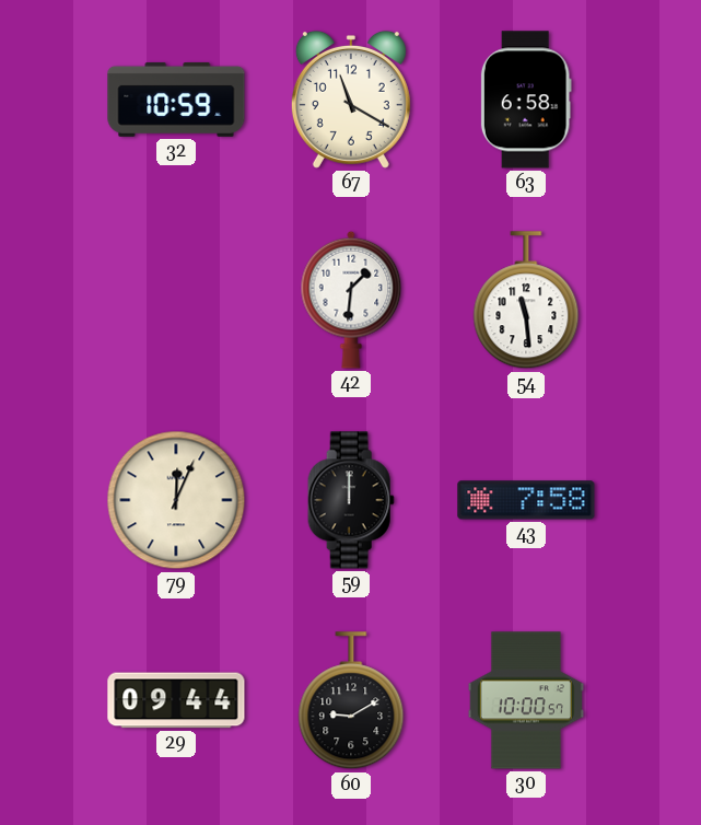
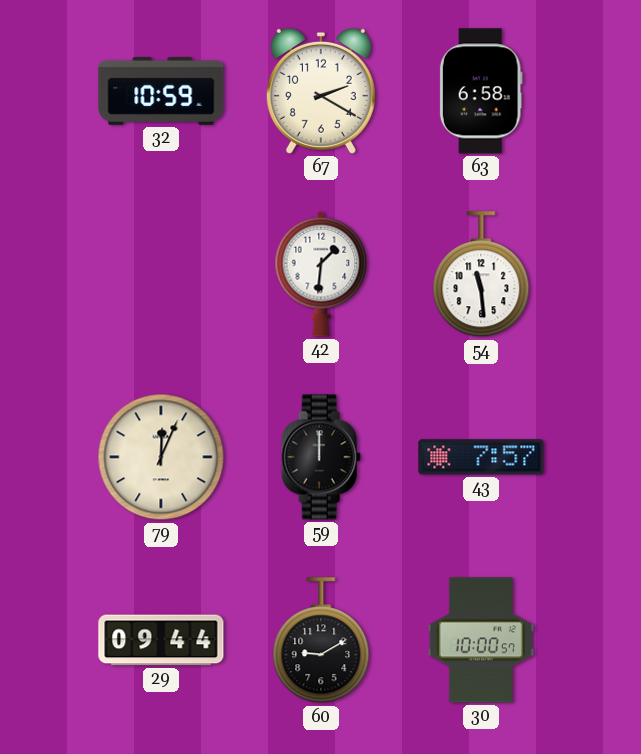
67: 11:20 -> 2:20
43: 7:58 -> 7:57
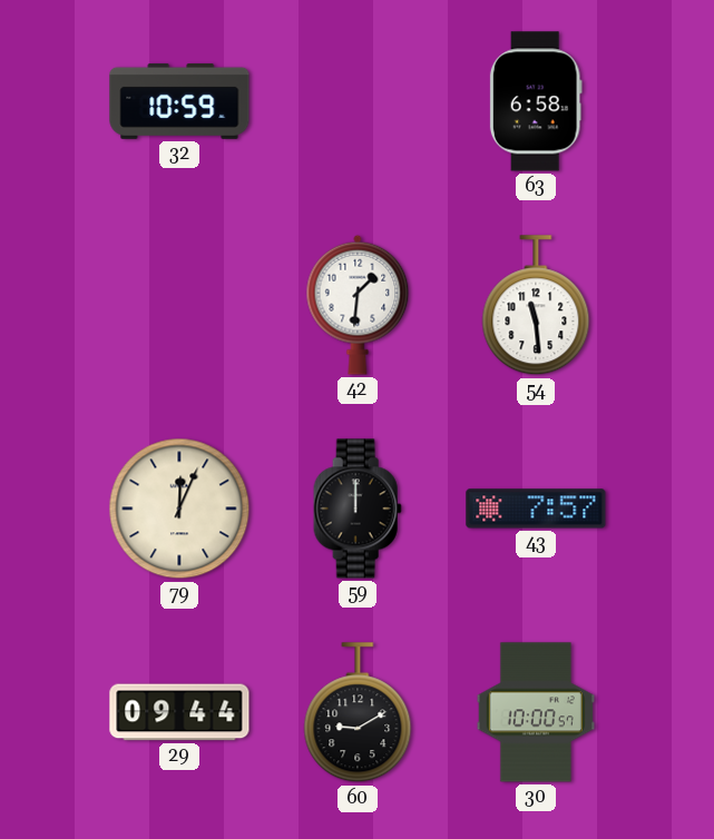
67: 2:20 -> none
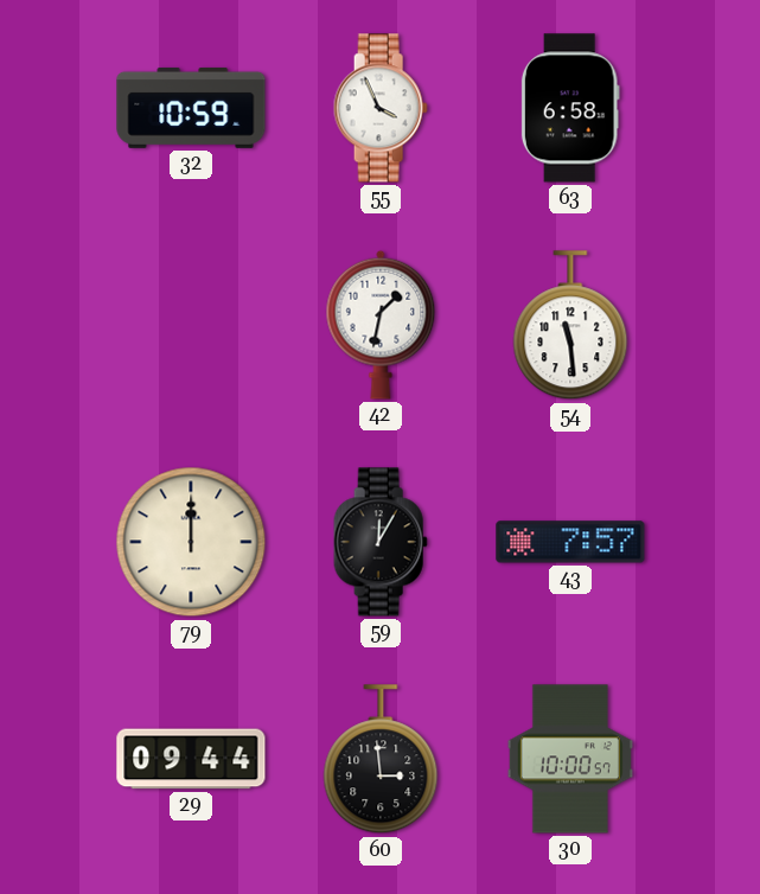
55: none -> 3:56
42: 1:31 -> 1:32
79: 12:04 -> 12:00
59: 12:00 -> 12:05
60: 9:10 -> 2:59
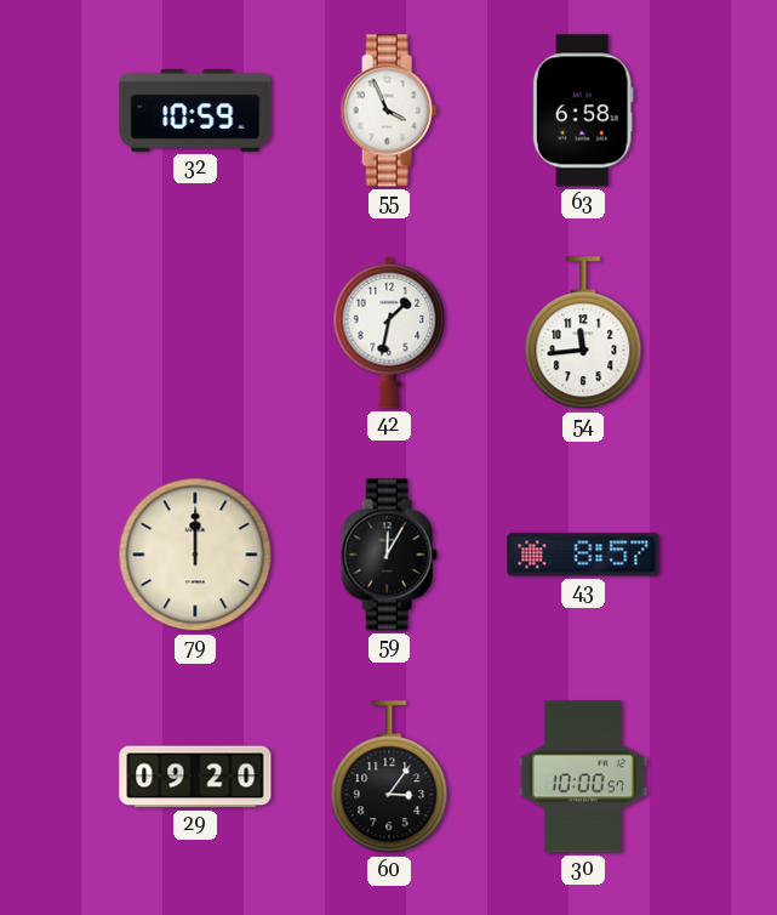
54: 11:29 -> 11:44
43: 7:57 -> 8:57
29: 09:44 -> 09:20
60: 2:59 -> 3:06
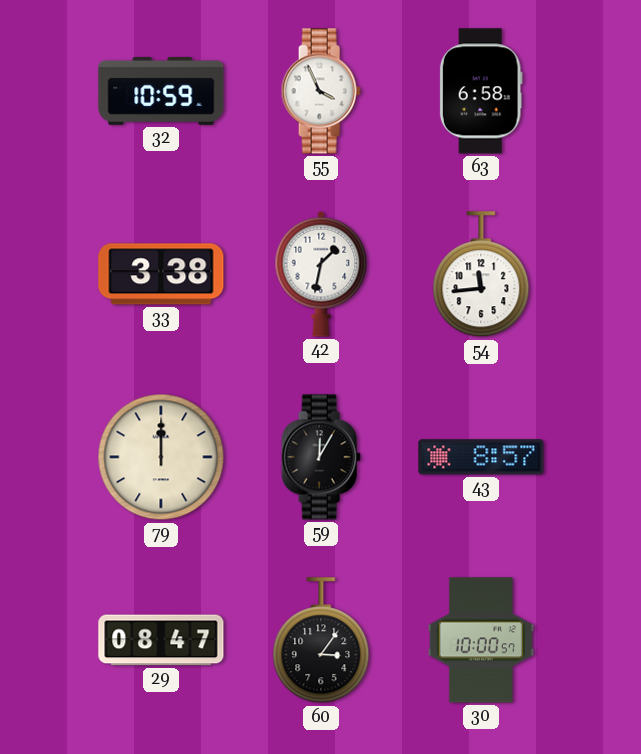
33: none -> 3:38
29: 09:20 -> 08:47
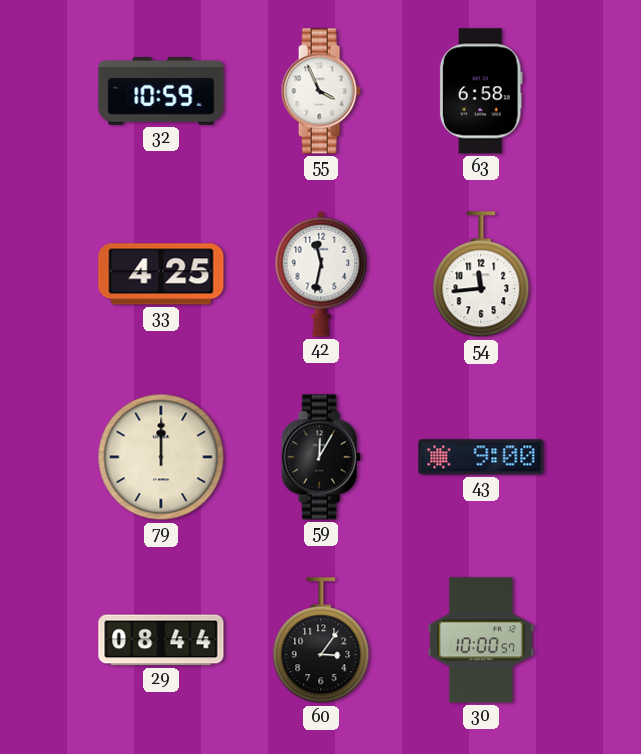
33: 3:38 -> 4:25
42: 1:32 -> 11:32
43: 8:57 -> 9:00
29: 08:47 -> 08:44
